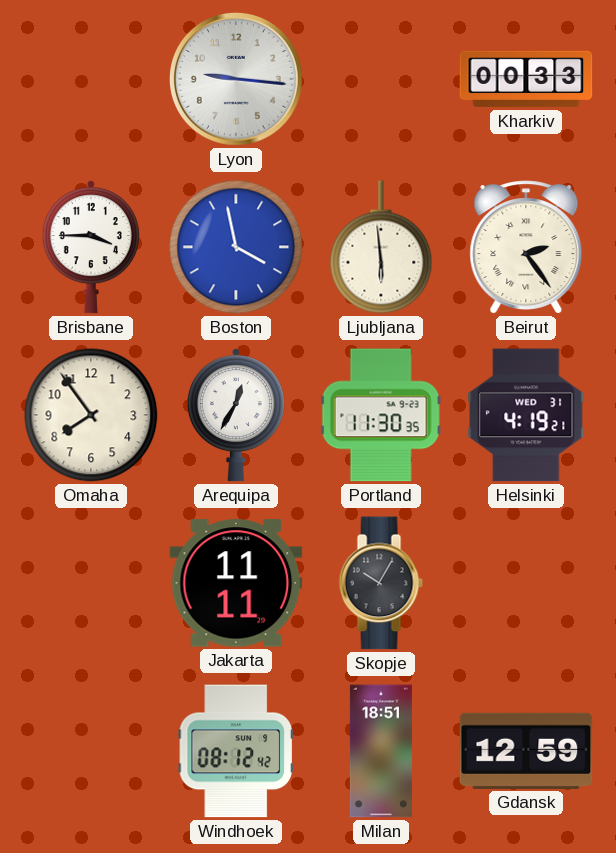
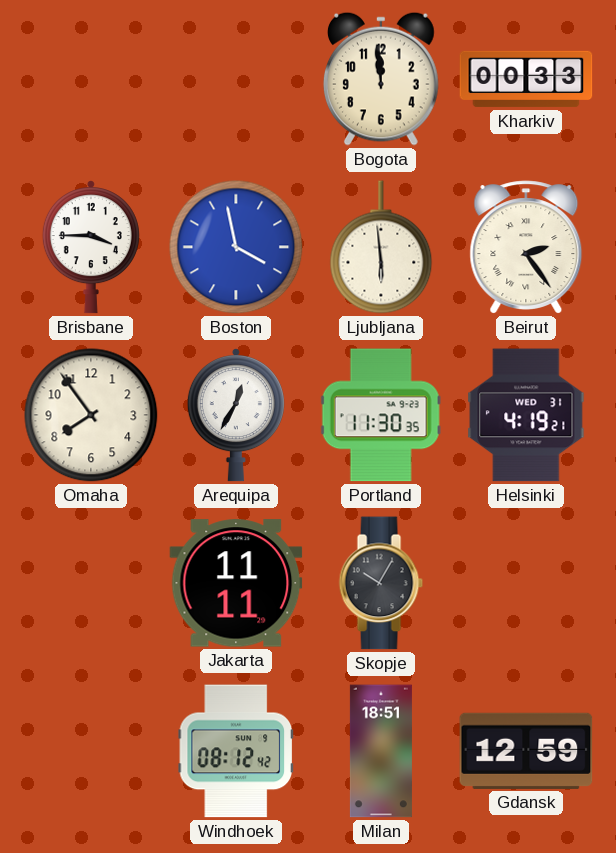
Lyon: 9:16 -> none
Bogota: none -> 11:59
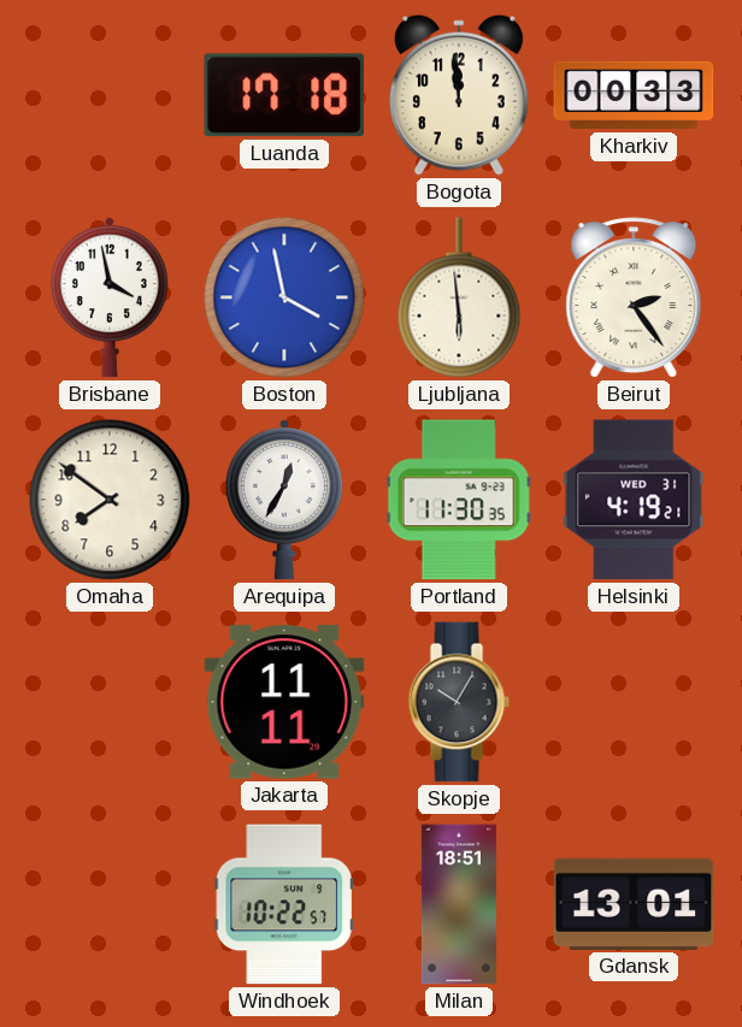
Luanda: none -> 17:18
Brisbane: 3:45 -> 3:58
Omaha: 7:54 -> 7:51
Windhoek: 08:12 -> 10:22
Gdansk: 12:59 -> 13:01
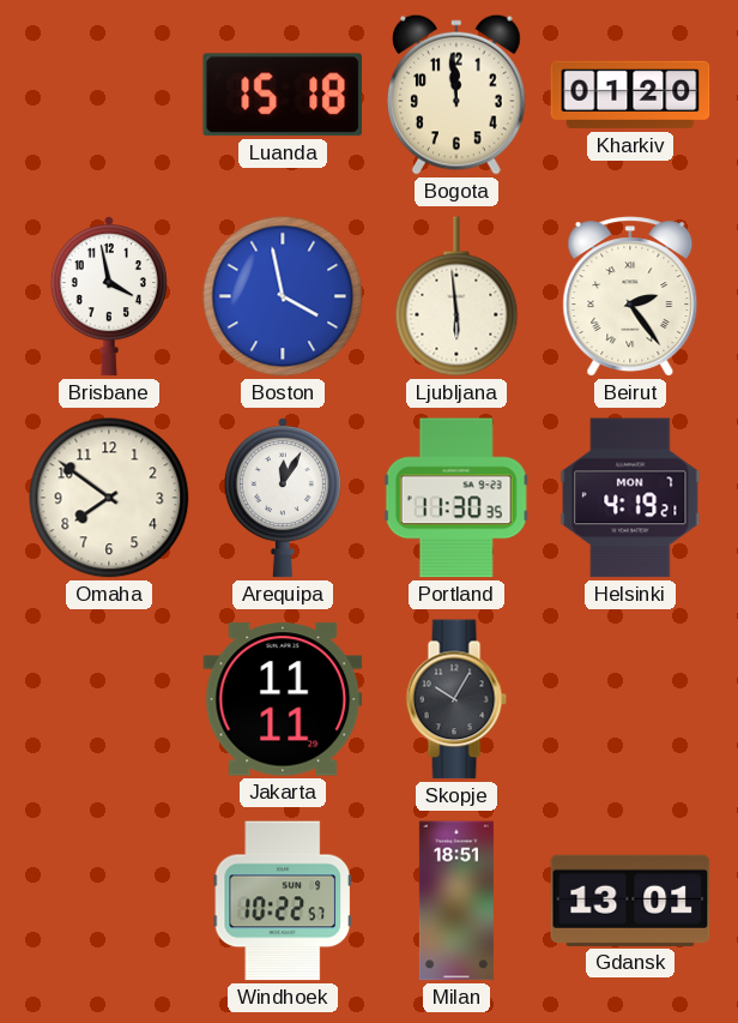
Luanda: 17:18 -> 15:18
Kharkiv: 00:33 -> 01:20
Arequipa: 12:35 -> 12:05
Helsinki date: WED 31 -> MON 7
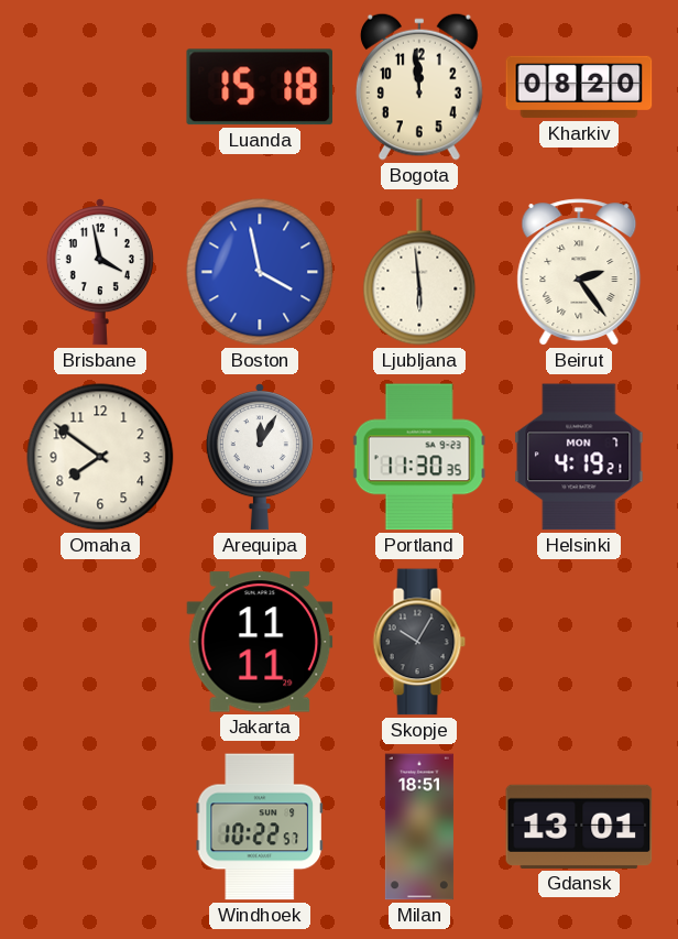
Kharkiv: 01:20 -> 08:20
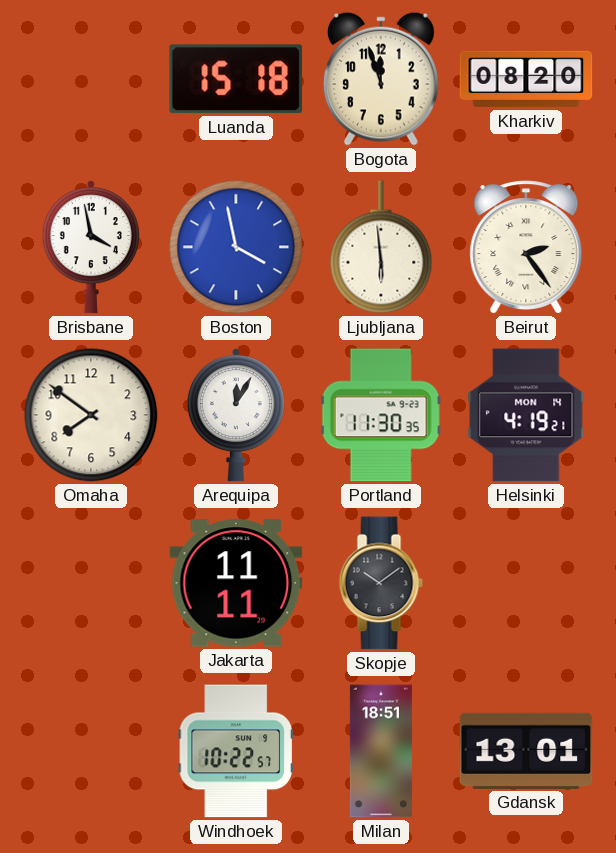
Bogota: 11:59 -> 11:57
Helsinki date: MON 7 -> MON 14
Skopje: 10:05 -> 10:09
